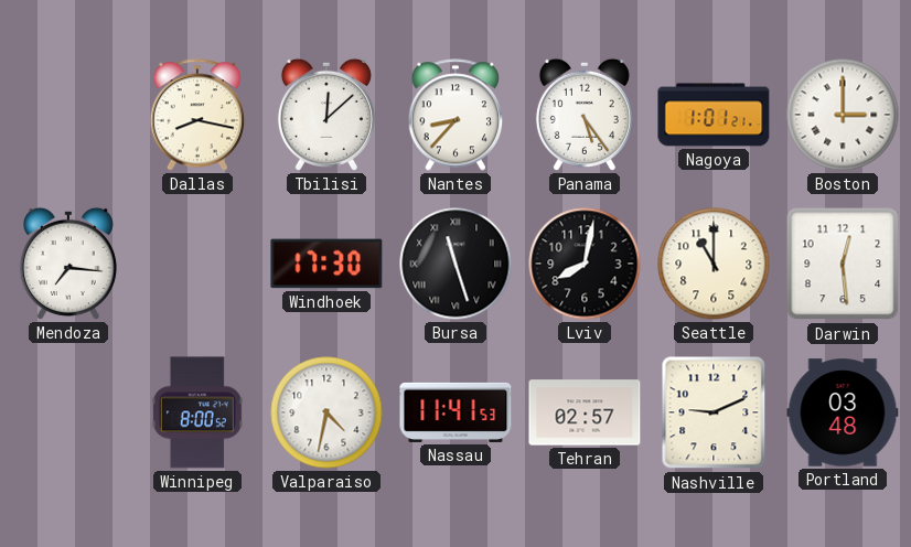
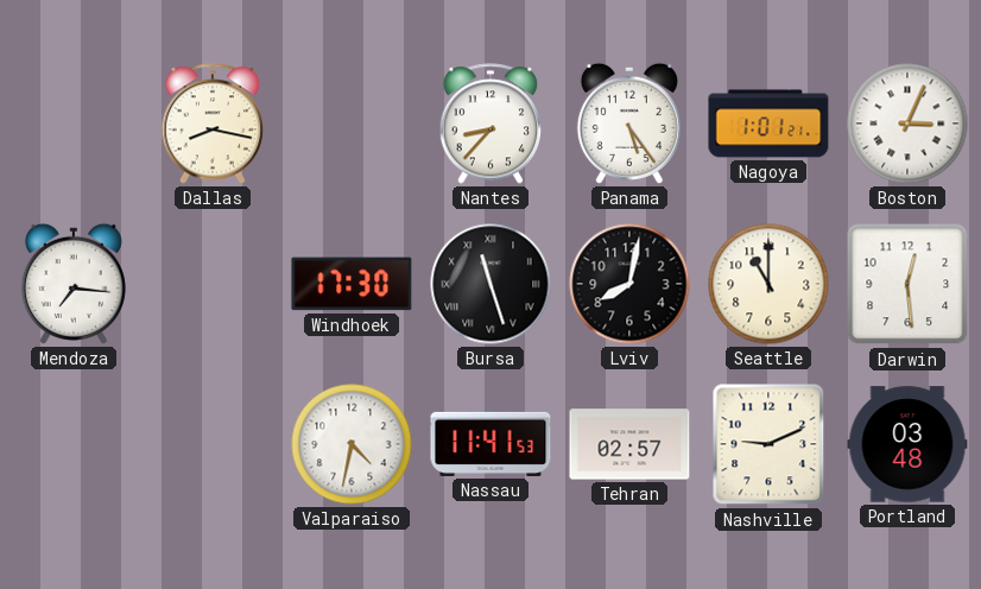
Tbilisi: 12:08 -> none
Boston: 3:00 -> 3:04
Winnipeg: 8:00 -> none
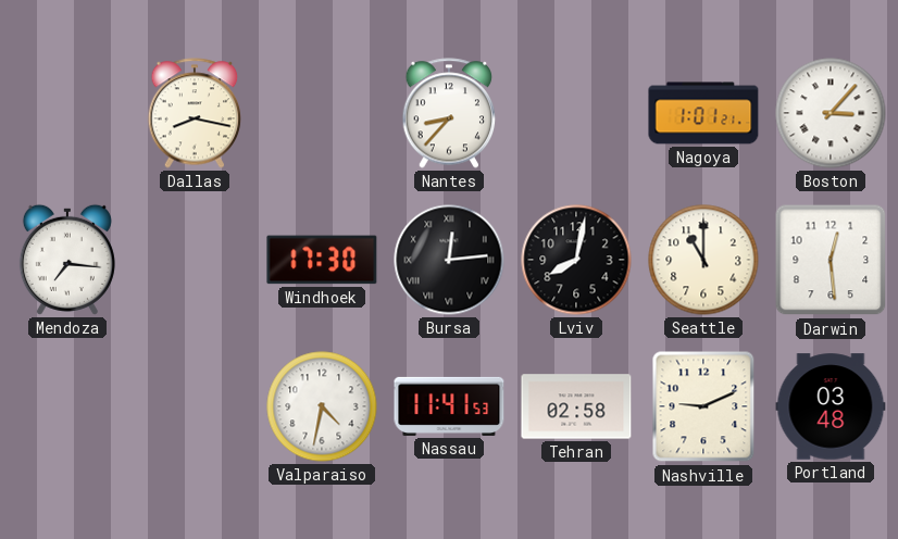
Panama: 5:24 -> none
Boston: 3:04 -> 3:07
Bursa: 11:27 -> 12:14
Tehran: 02:57 -> 02:58
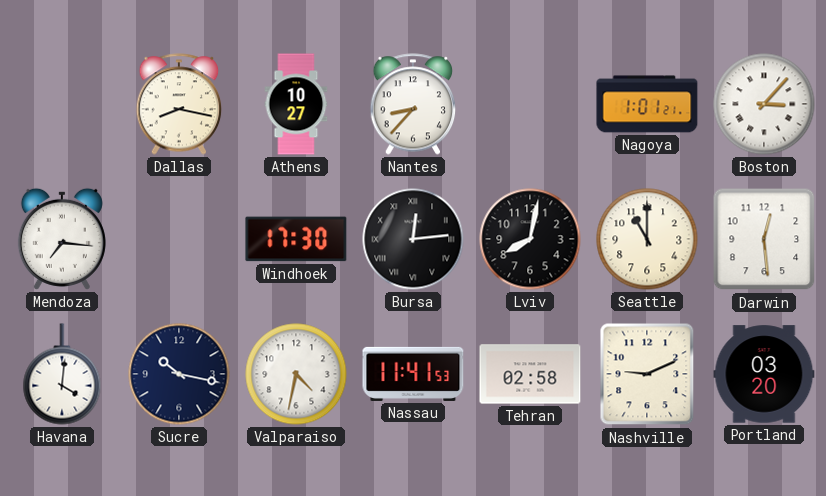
Athens: none -> 10:27
Havana: none -> 4:01
Sucre: none -> 10:17
Portland: 03:48 -> 03:20
